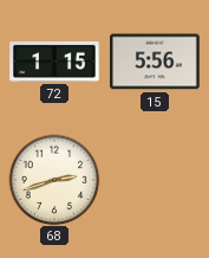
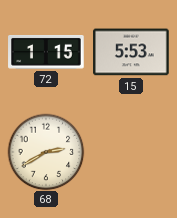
15: 5:56 -> 5:53
68: 2:42 -> 2:40
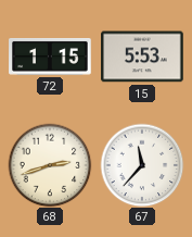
68: 2:40 -> 2:42
67: none -> 11:37
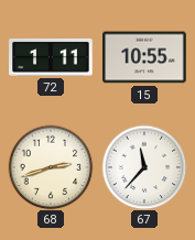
72: 1:15 -> 1:11
15: 5:53 -> 10:55
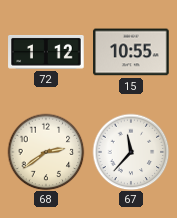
72: 1:11 -> 1:12
68: 2:42 -> 2:39
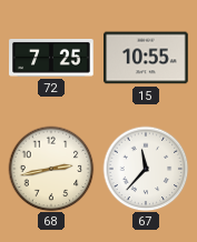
72: 1:12 -> 7:25
68: 2:39 -> 2:43
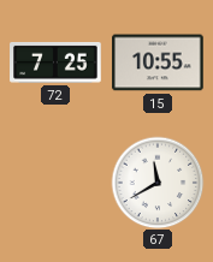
68: 2:43 -> none
67: 11:37 -> 11:40
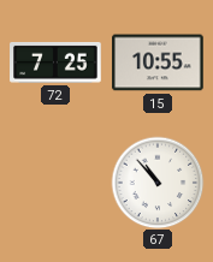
67: 11:40 -> 10:53
